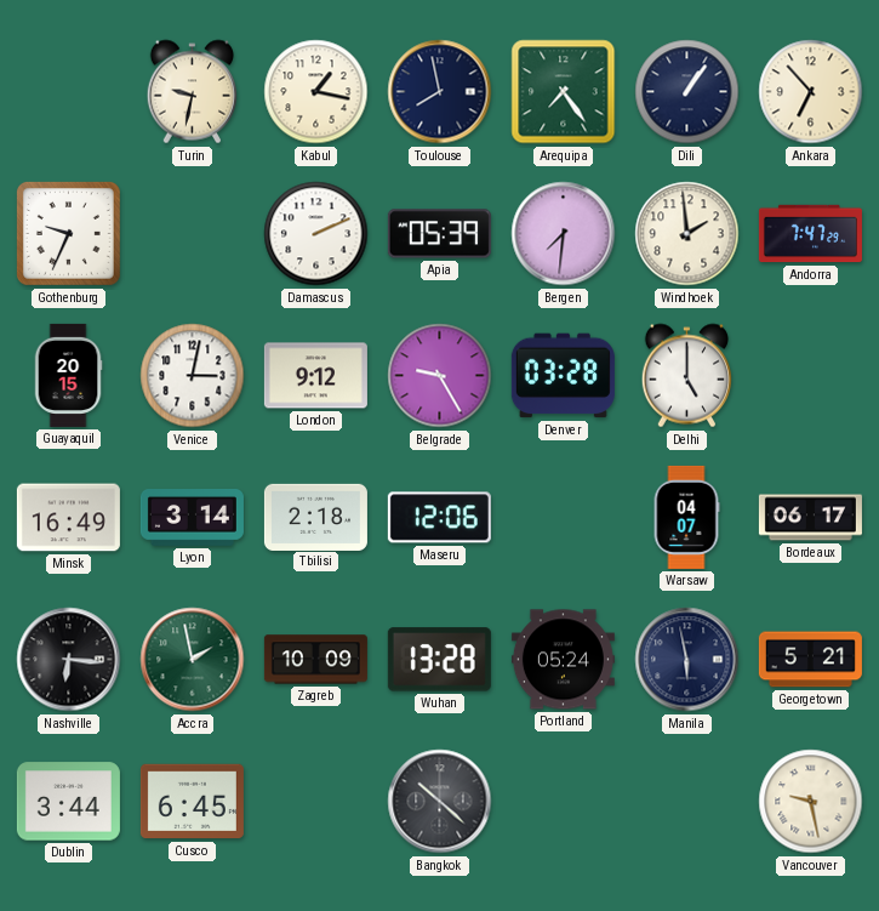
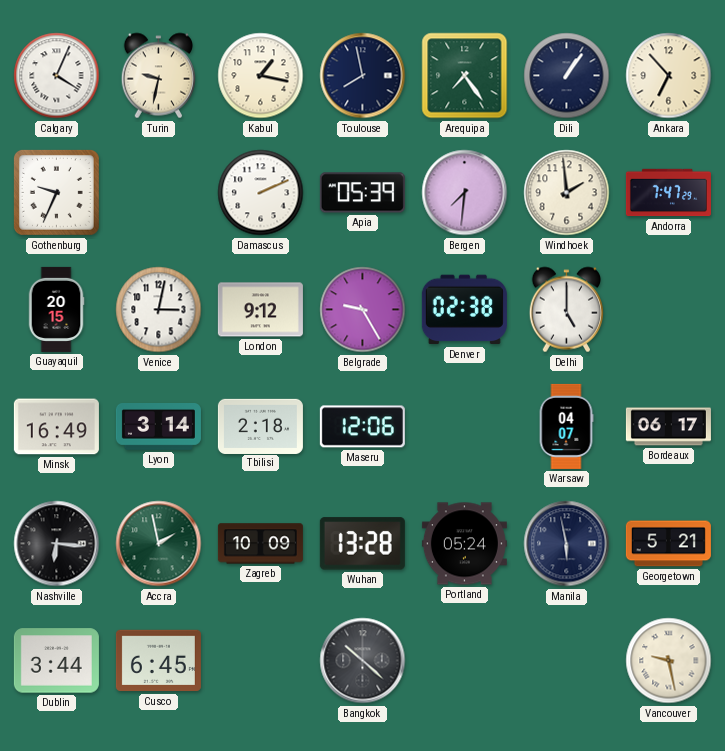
Calgary: none -> 4:04
Denver: 03:28 -> 02:38
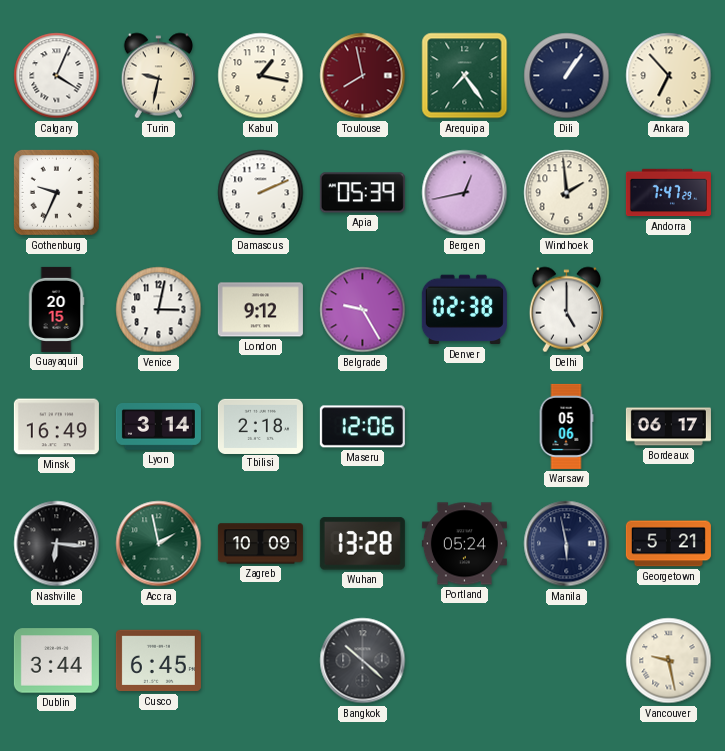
Toulouse dial: navy -> burgundy
Bergen: 7:31 -> 12:43
Warsaw: 04:07 -> 05:06
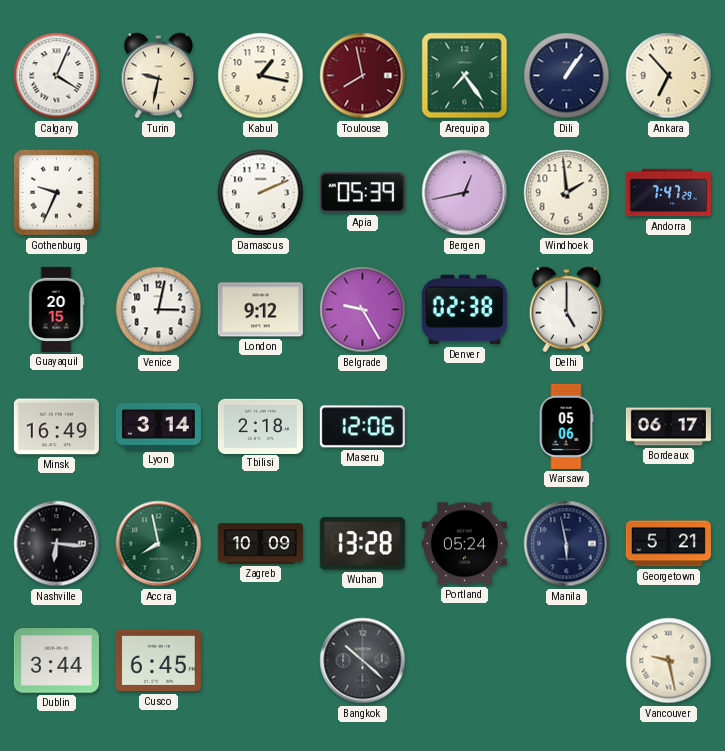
Accra: 1:58 -> 7:58
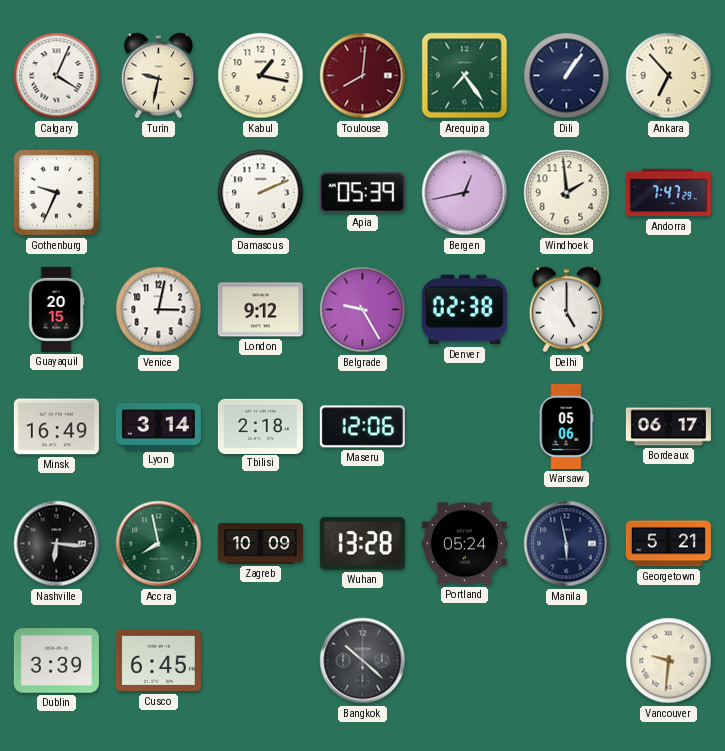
Toulouse: 7:58 -> 8:01
Dublin: 3:44 -> 3:39
Vancouver: 9:28 -> 9:31
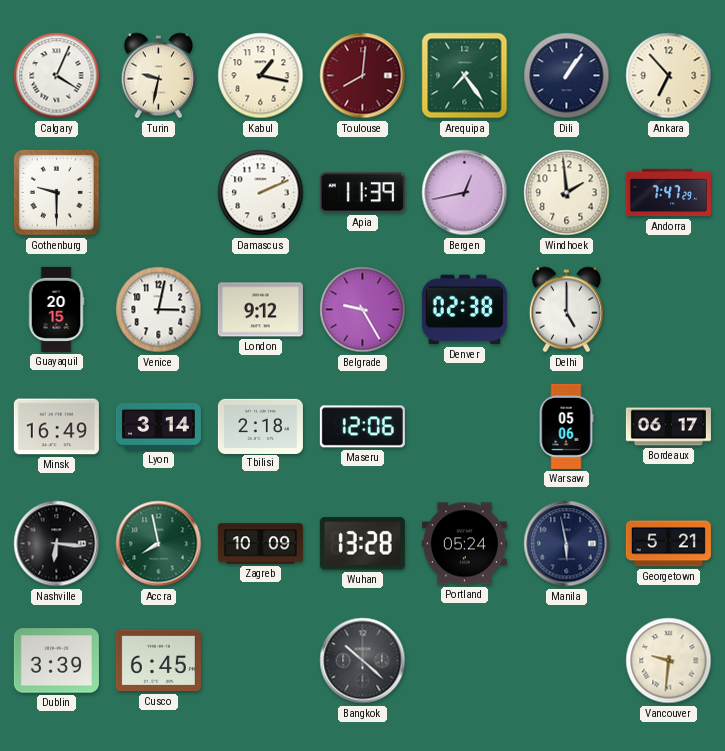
Gothenburg: 9:34 -> 9:30
Apia: 05:39 -> 11:39
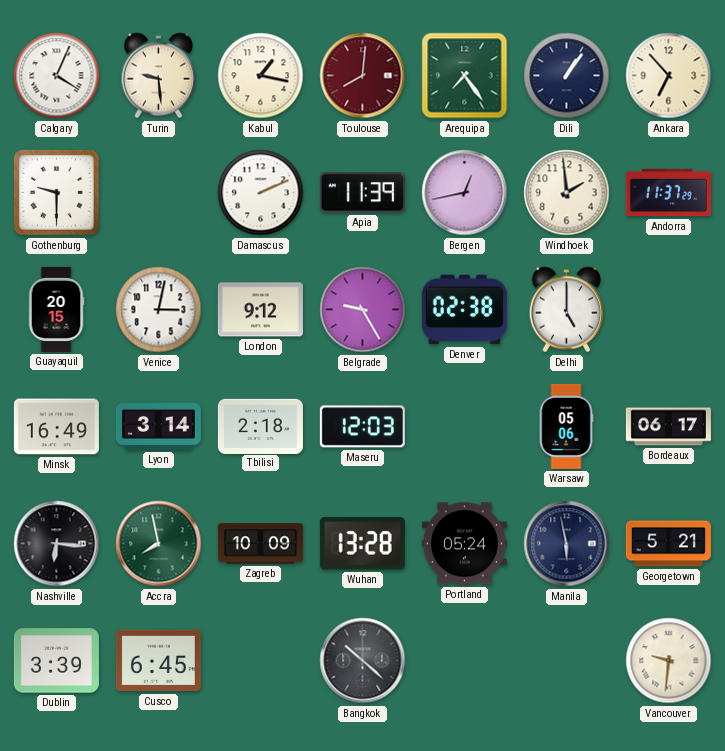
Turin: 9:32 -> 9:29
Andorra: 7:47 -> 11:37
Maseru: 12:06 -> 12:03
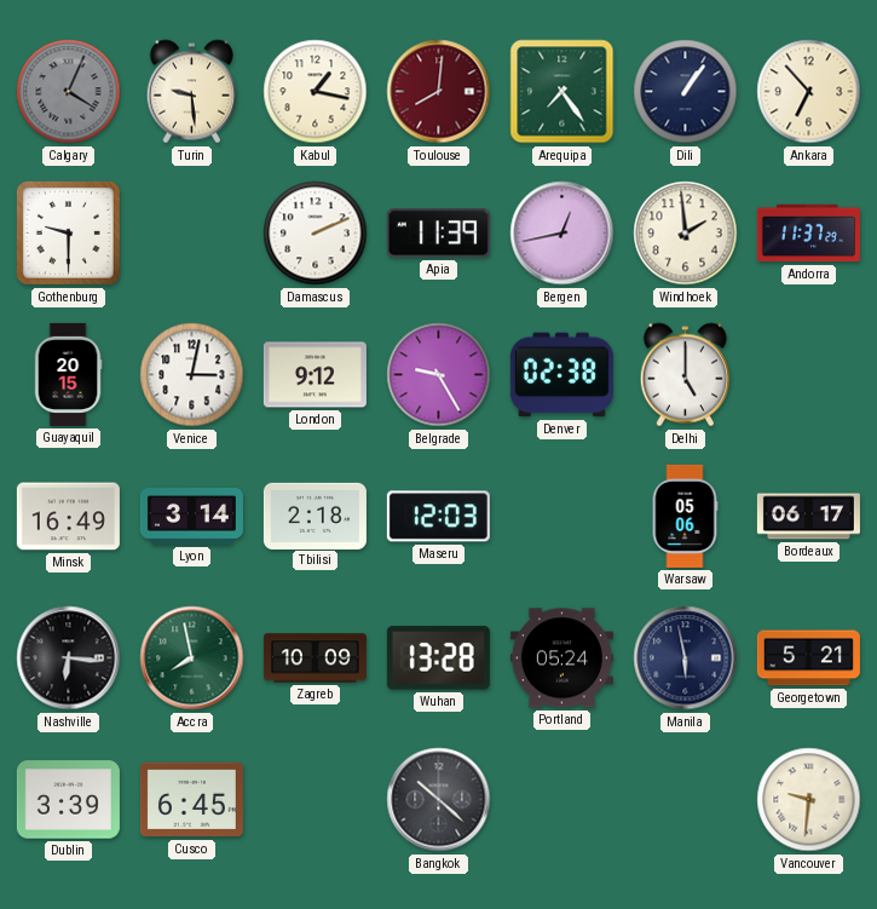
Calgary dial: white -> grey
